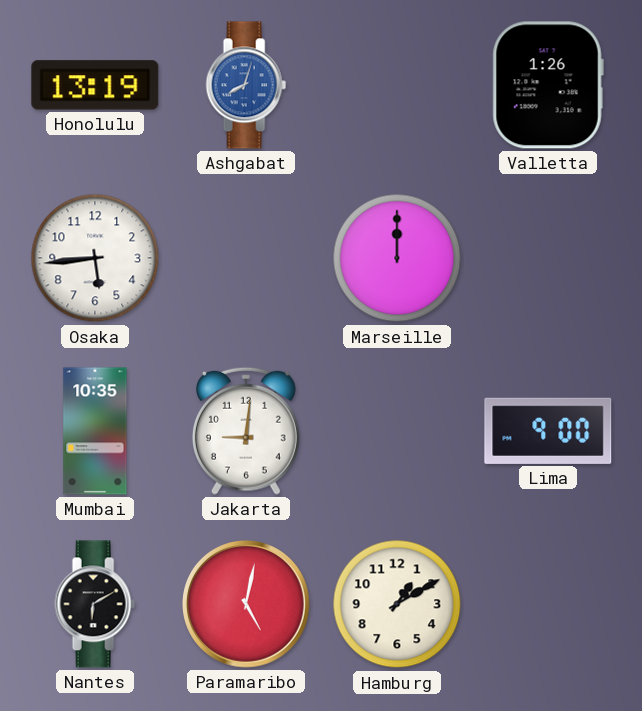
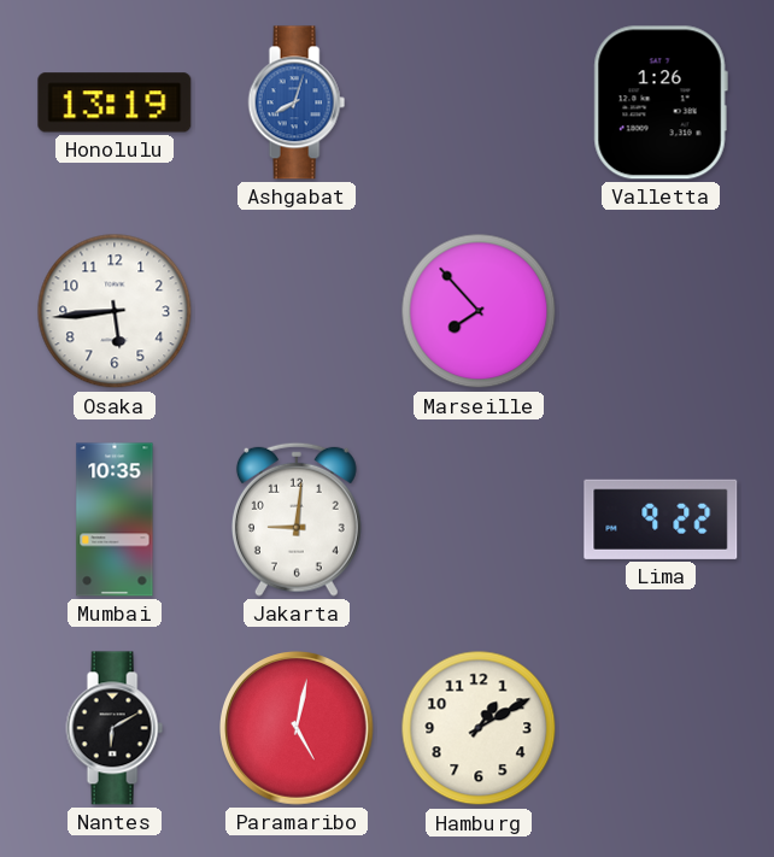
Marseille: 12:00 -> 7:53
Lima: 9:00 -> 9:22
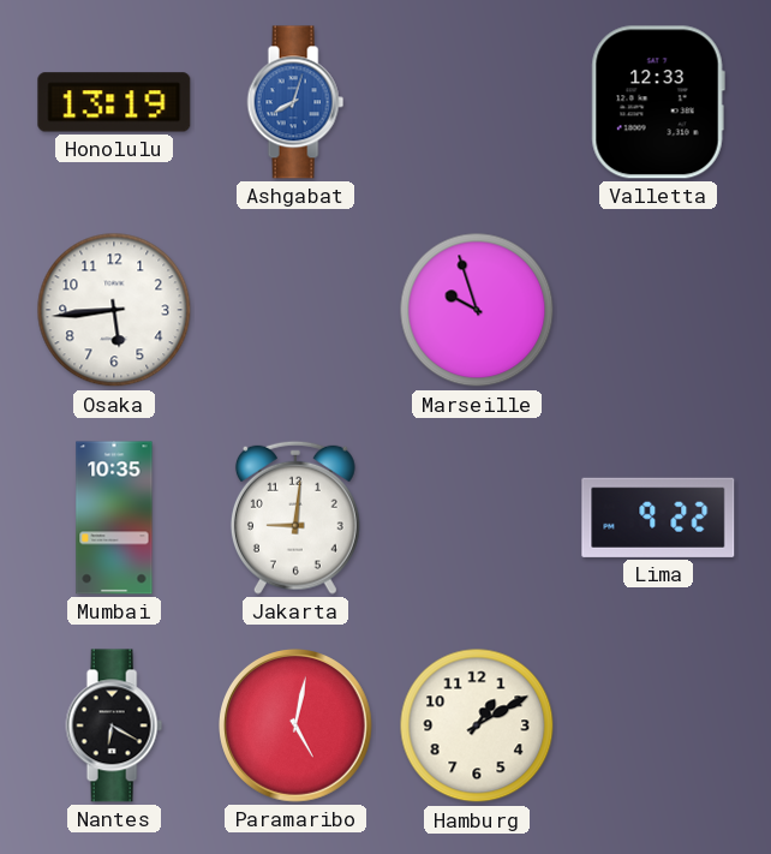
Valletta: 1:26 -> 12:33
Marseille: 7:53 -> 9:57
Nantes: 6:10 -> 6:20
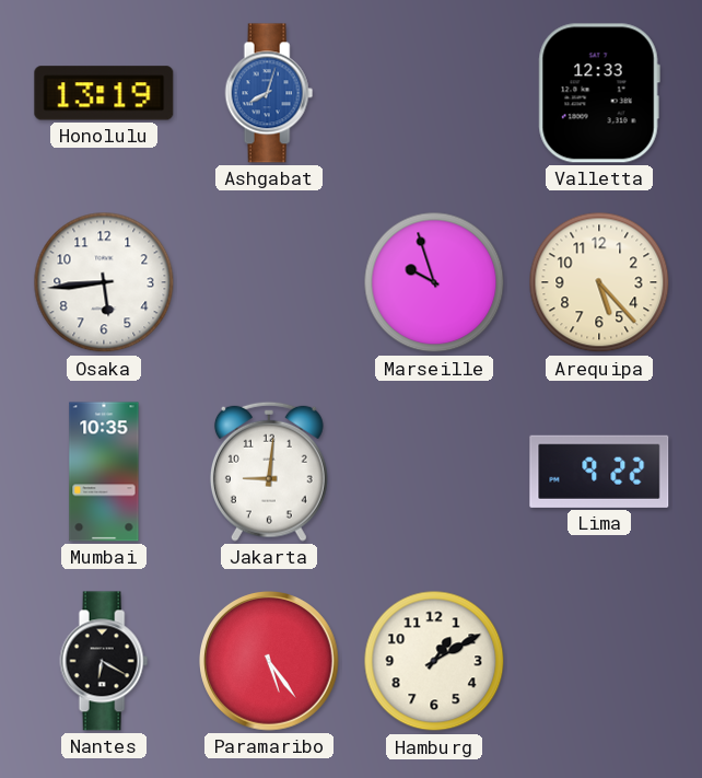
Arequipa: none -> 5:23
Paramaribo: 5:02 -> 5:24
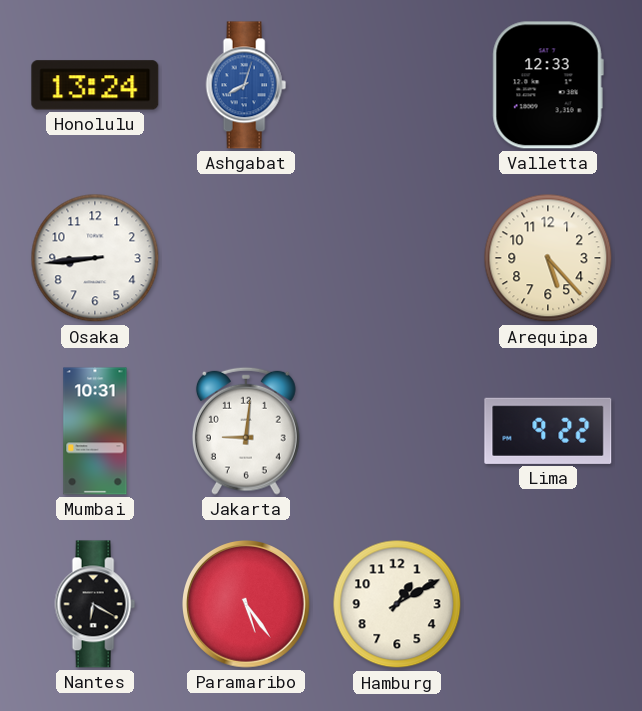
Honolulu: 13:19 -> 13:24
Osaka: 5:44 -> 8:44
Marseille: 9:57 -> none
Mumbai: 10:35 -> 10:31
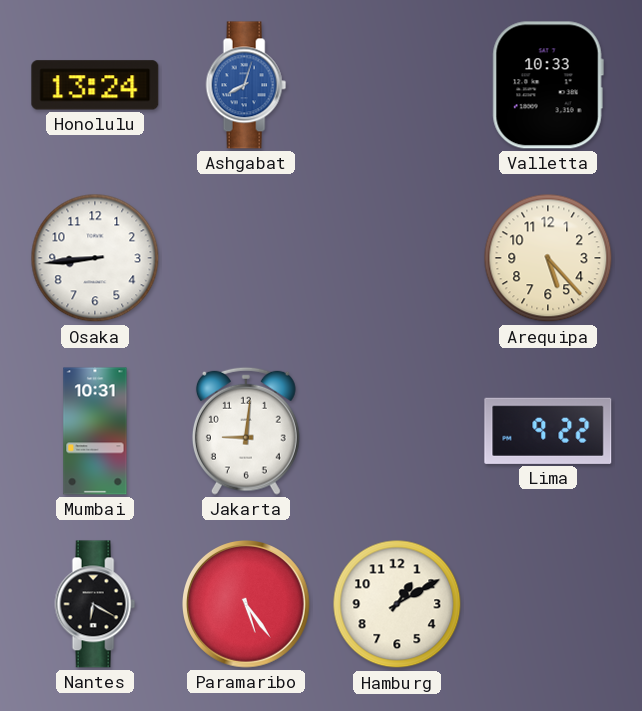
Valletta: 12:33 -> 10:33
